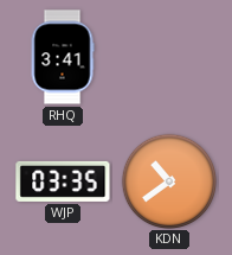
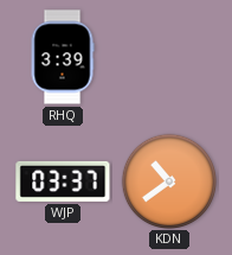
RHQ: 3:41 -> 3:39
WJP: 03:35 -> 03:37
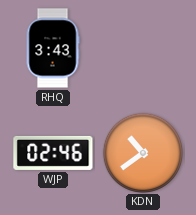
RHQ: 3:39 -> 3:43
WJP: 03:37 -> 02:46
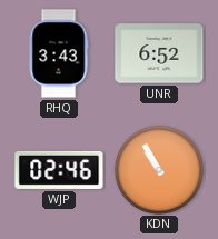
UNR: none -> 6:52
KDN: 10:39 -> 10:55
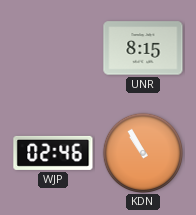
RHQ: 3:43 -> none
UNR: 6:52 -> 8:15
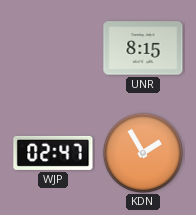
WJP: 02:46 -> 02:47
KDN: 10:55 -> 1:55
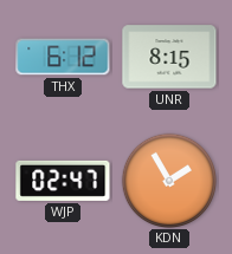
THX: none -> 6:12
